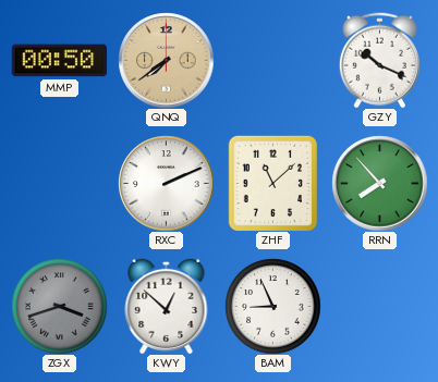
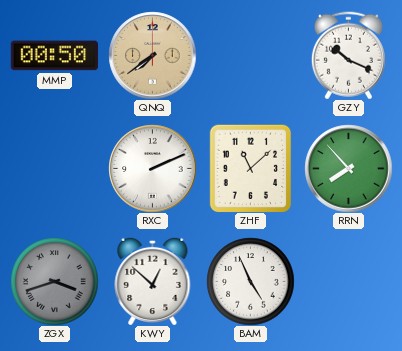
BAM: 8:56 -> 4:56
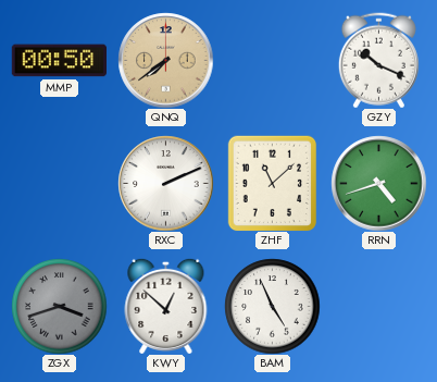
RRN: 7:53 -> 4:42
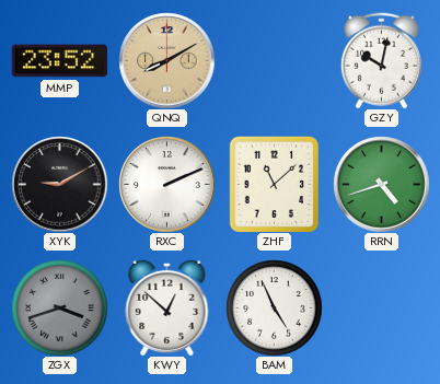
MMP: 00:50 -> 23:52
QNQ: 7:39 -> 8:10
GZY: 10:19 -> 10:02
XYK: none -> 9:10
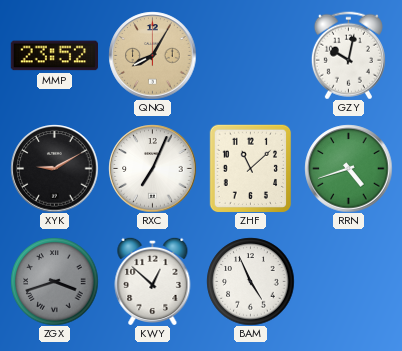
QNQ: 8:10 -> 8:05
RXC: 2:11 -> 7:04
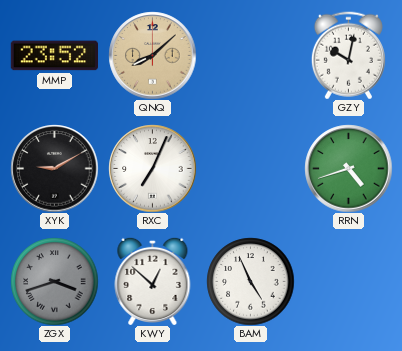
QNQ: 8:05 -> 8:08
ZHF: 11:08 -> none
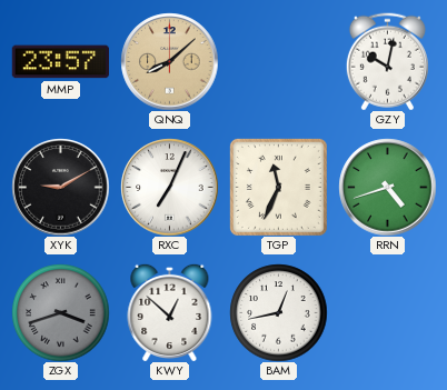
MMP: 23:52 -> 23:57
TGP: none -> 11:34
BAM: 4:56 -> 12:43
